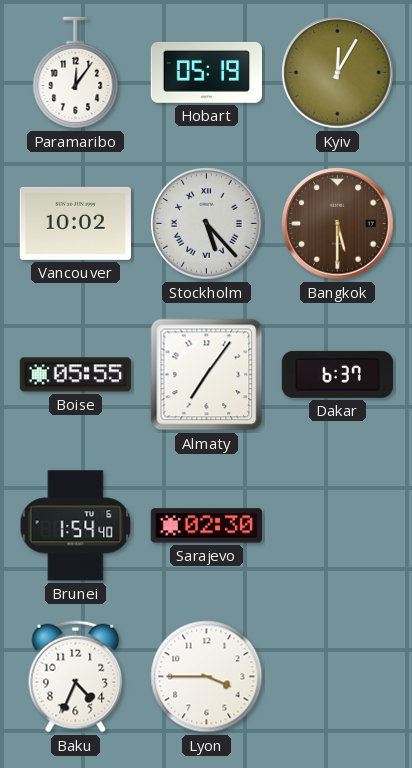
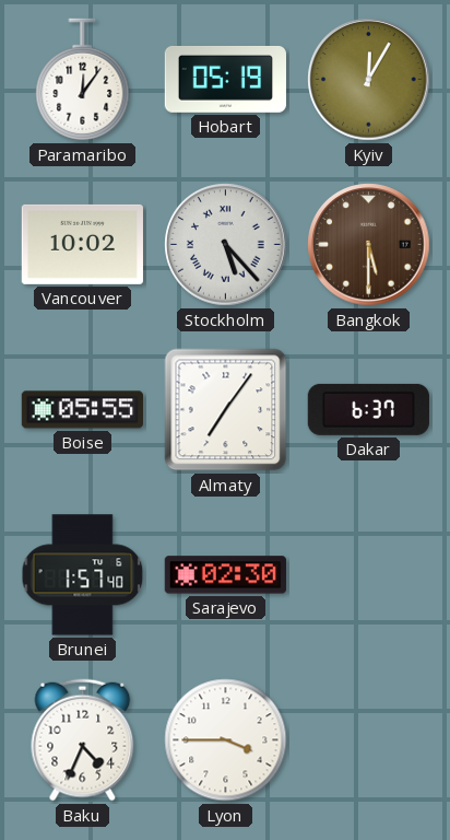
Brunei: 1:54 -> 1:57
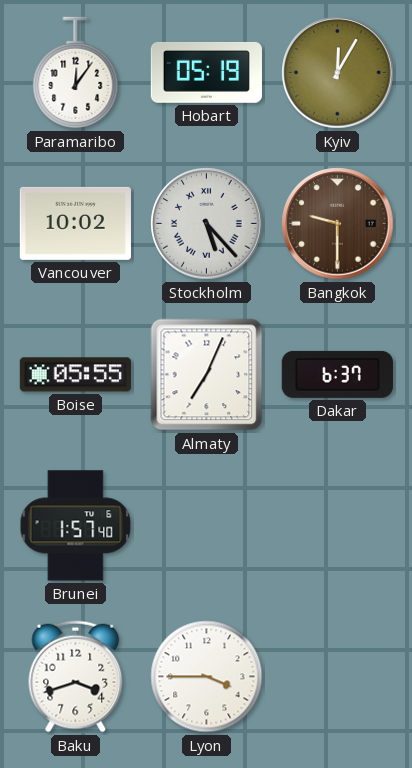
Bangkok: 5:30 -> 9:30
Almaty: 7:06 -> 7:04
Sarajevo: 02:30 -> none
Baku: 4:34 -> 3:42
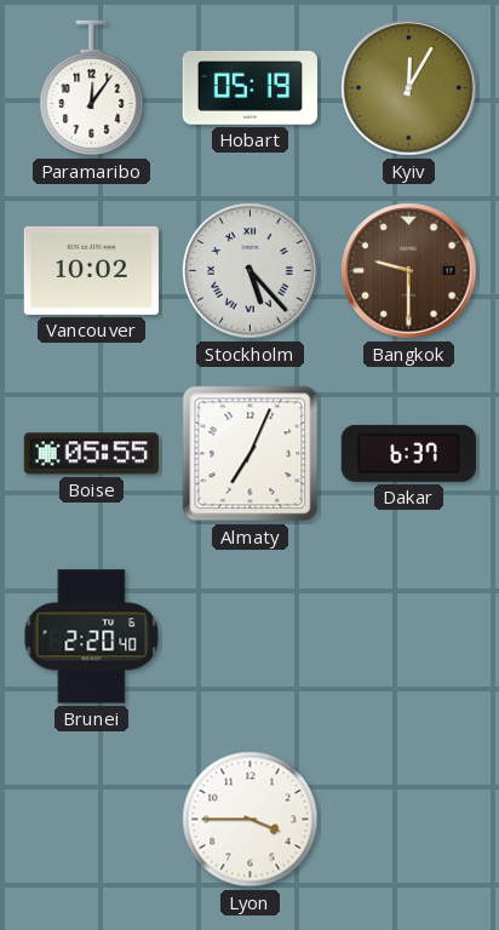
Brunei: 1:57 -> 2:20
Baku: 3:42 -> none
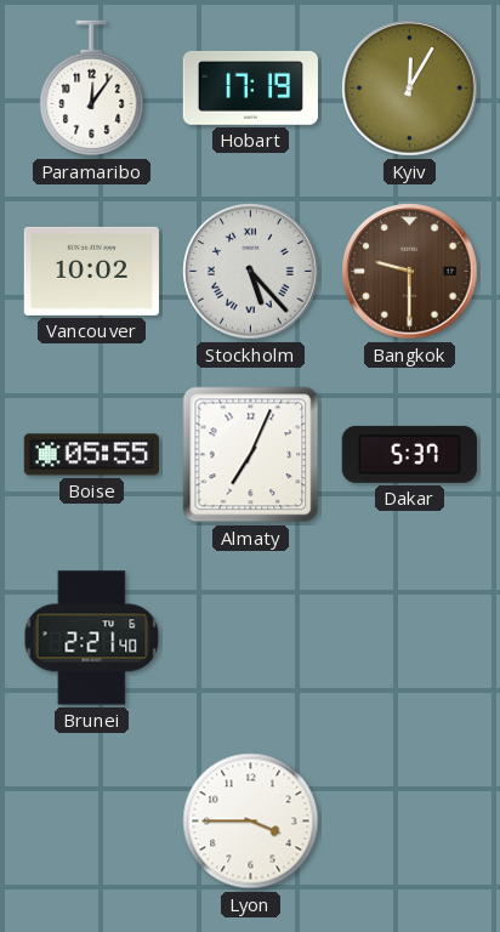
Hobart: 05:19 -> 17:19
Dakar: 6:37 -> 5:37
Brunei: 2:20 -> 2:21
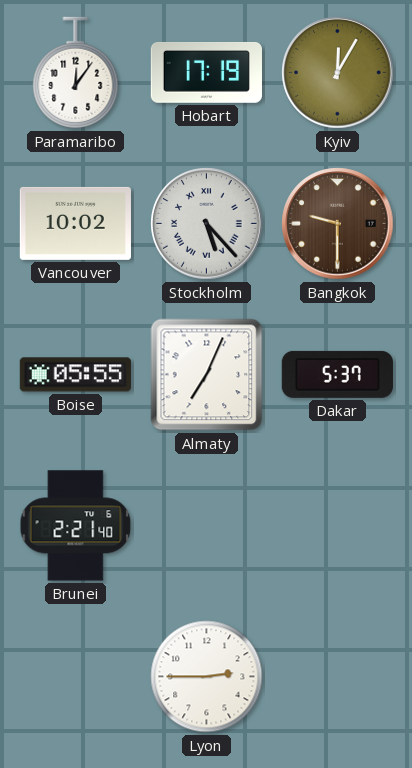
Lyon: 3:45 -> 2:45
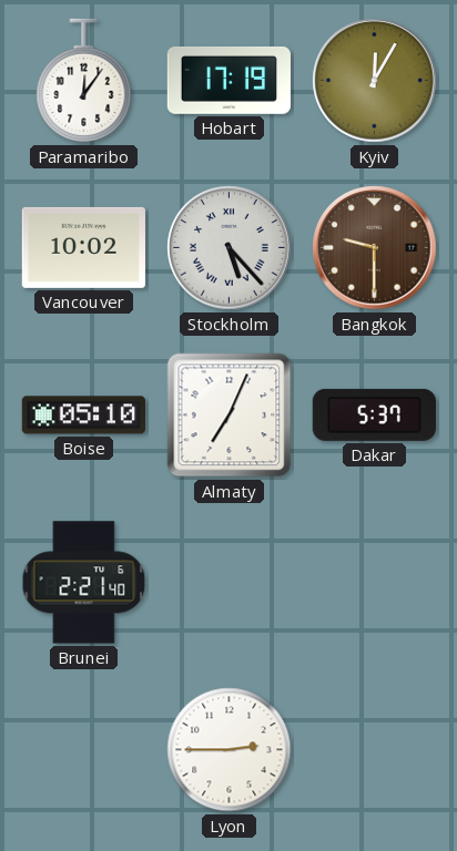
Boise: 05:55 -> 05:10
